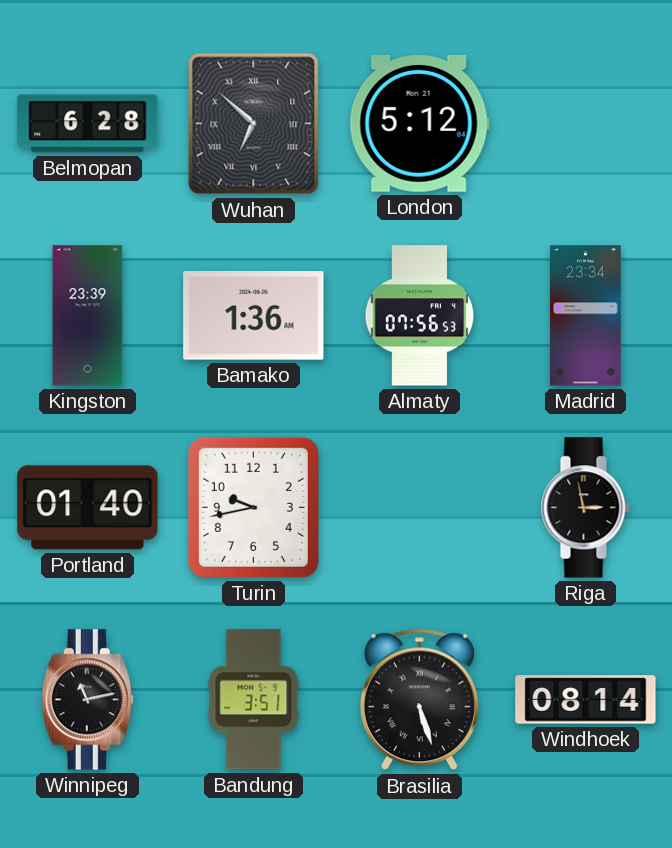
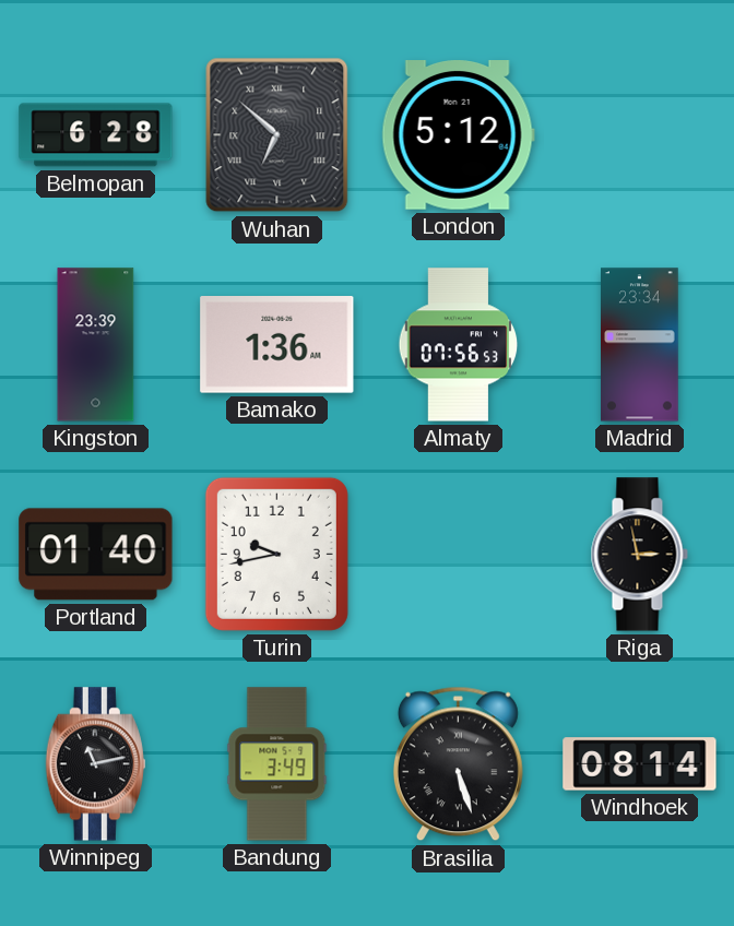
Bandung: 3:51 -> 3:49
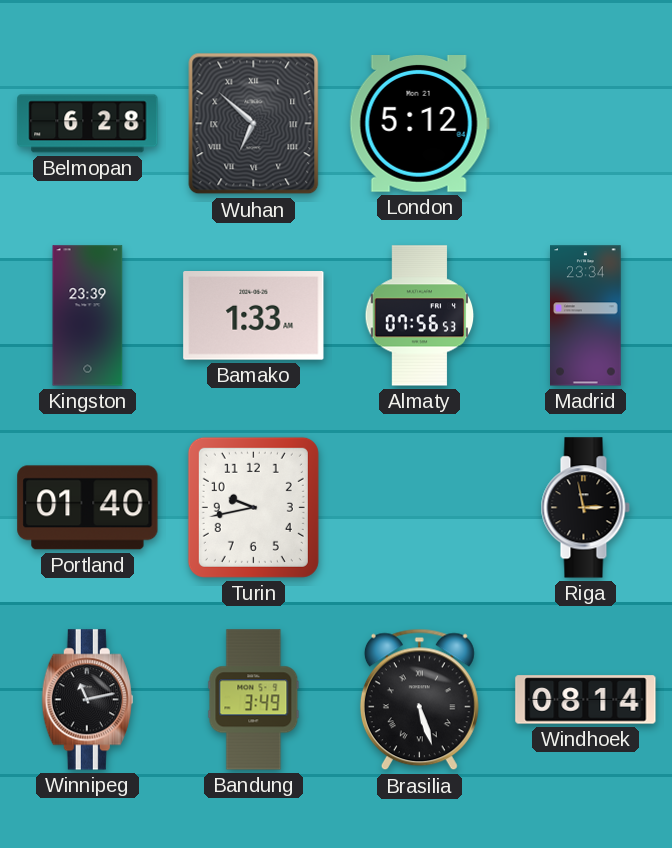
Bamako: 1:36 -> 1:33
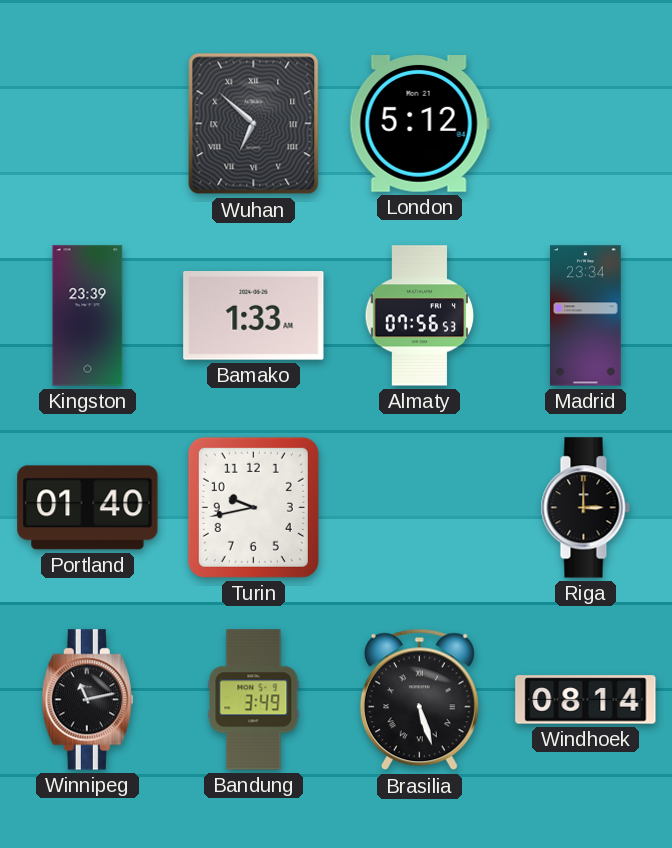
Belmopan: 6:28 -> none
Riga: 2:58 -> 3:00
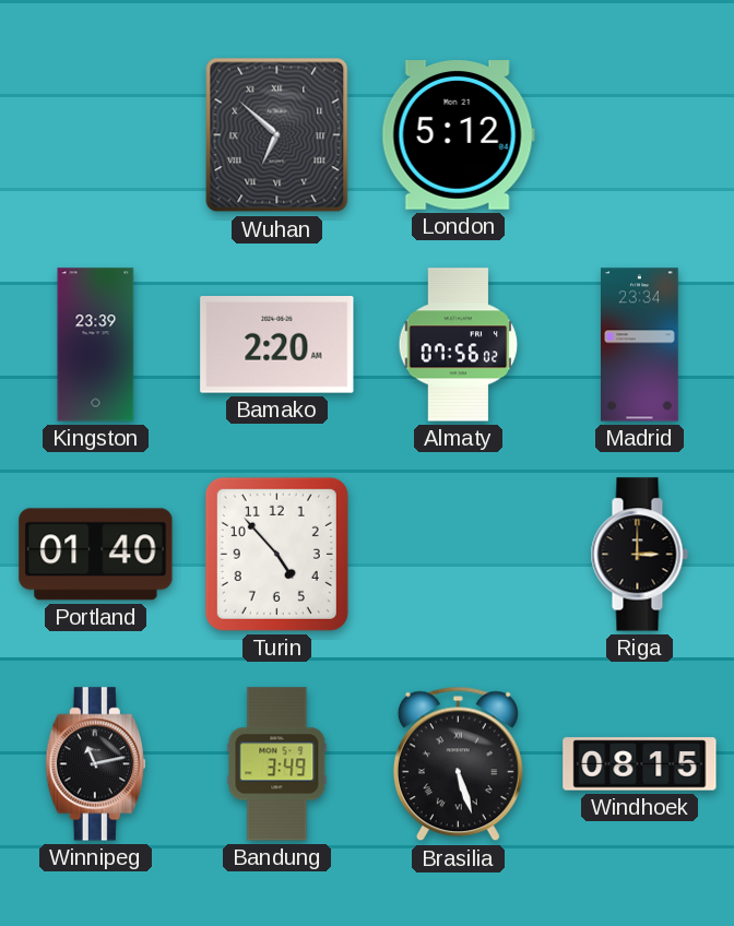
Bamako: 1:33 -> 2:20
Almaty: 07:56:53 -> 07:56:02
Turin: 9:43 -> 4:53
Windhoek: 08:14 -> 08:15
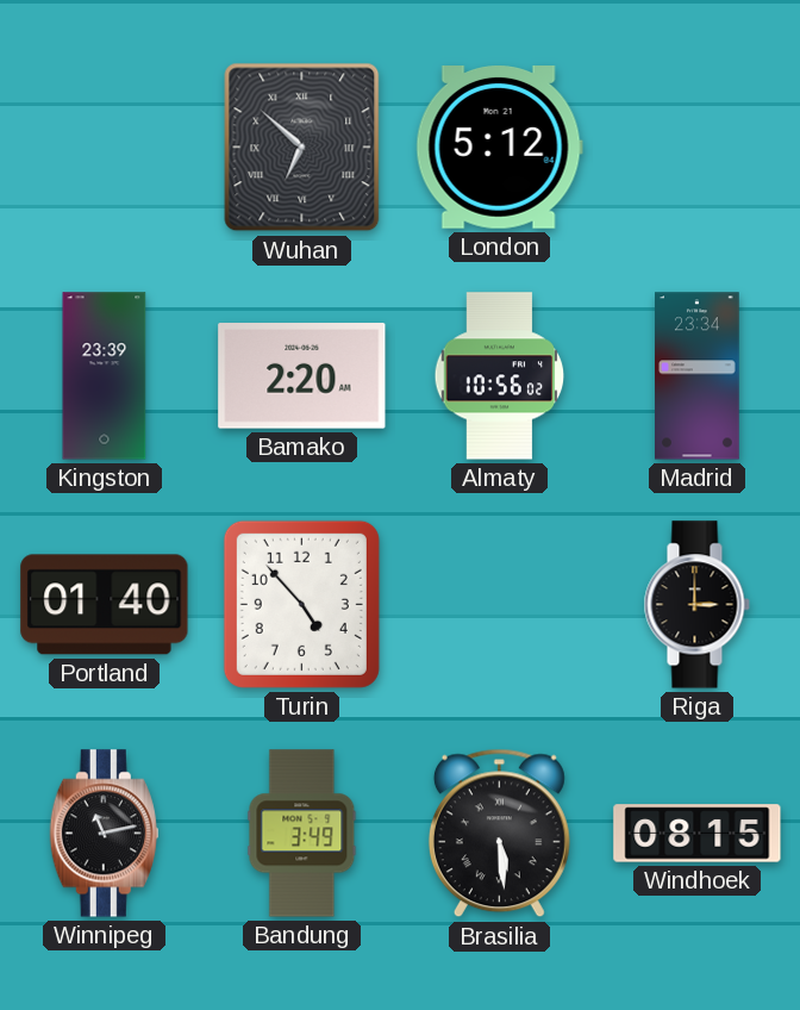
Almaty: 07:56 -> 10:56
Brasilia: 5:27 -> 5:29
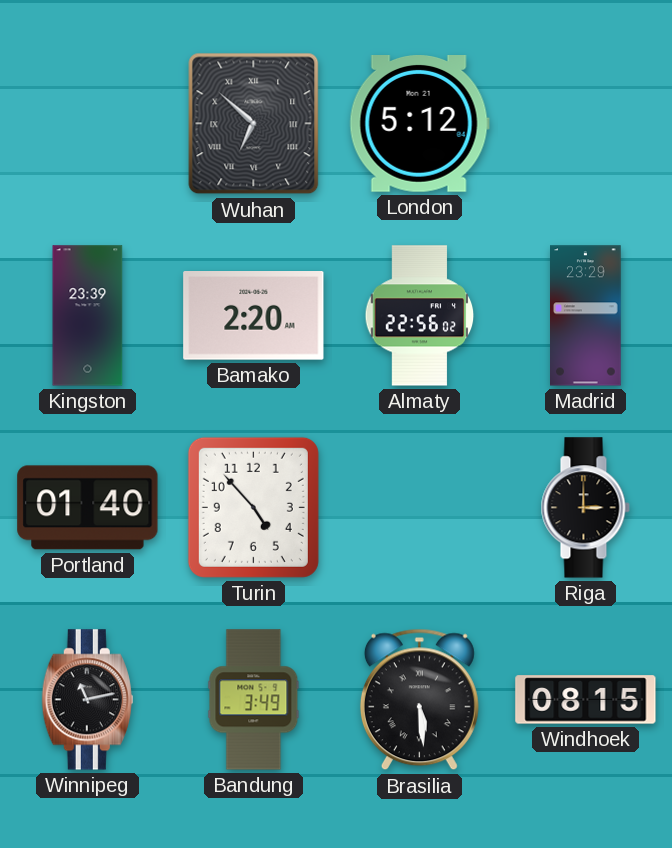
Almaty: 10:56 -> 22:56
Madrid: 23:34 -> 23:29
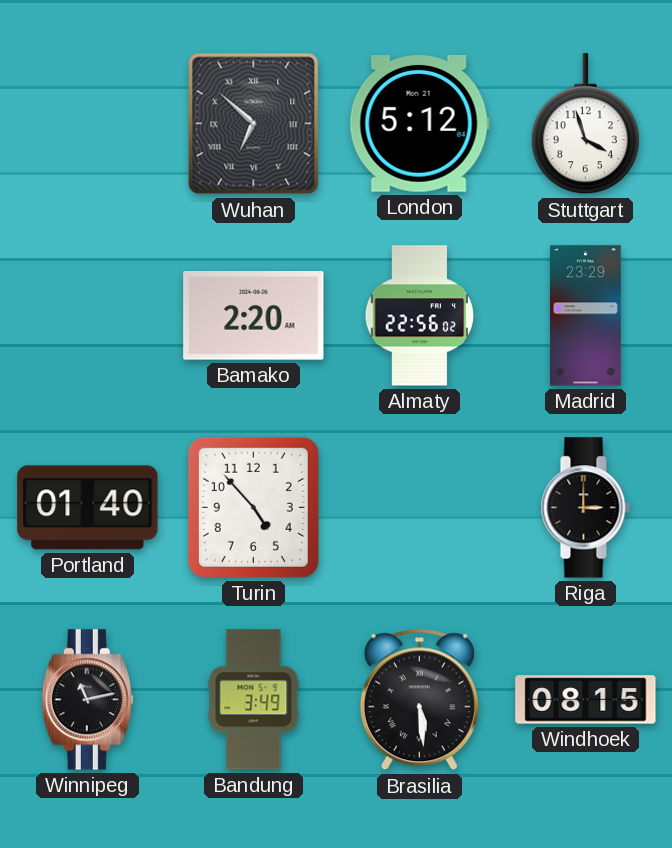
Stuttgart: none -> 3:57
Kingston: 23:39 -> none
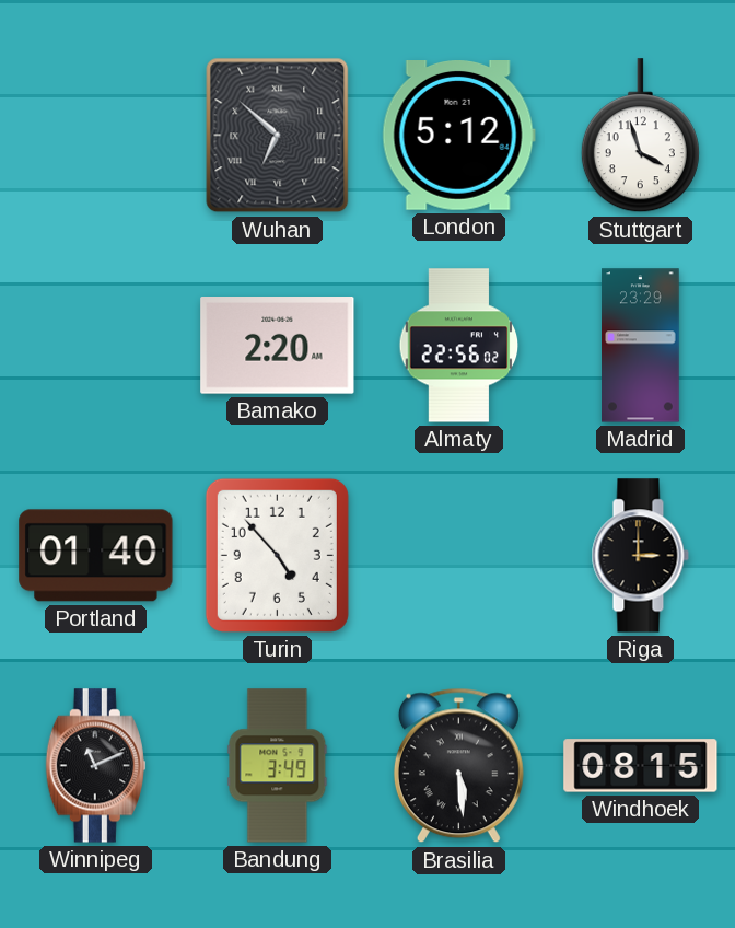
Winnipeg: 11:13 -> 11:11
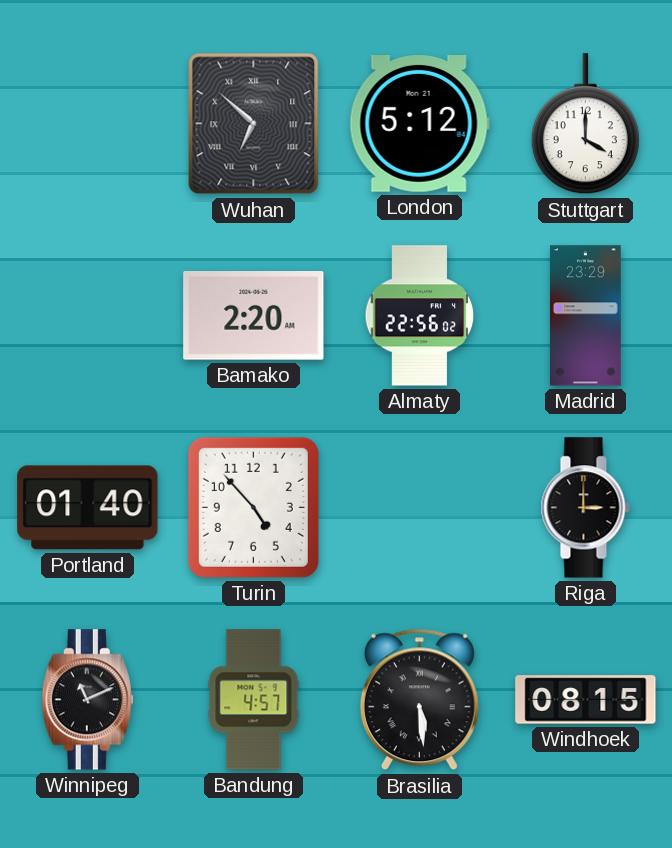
Stuttgart: 3:57 -> 4:00
Bandung: 3:49 -> 4:57
